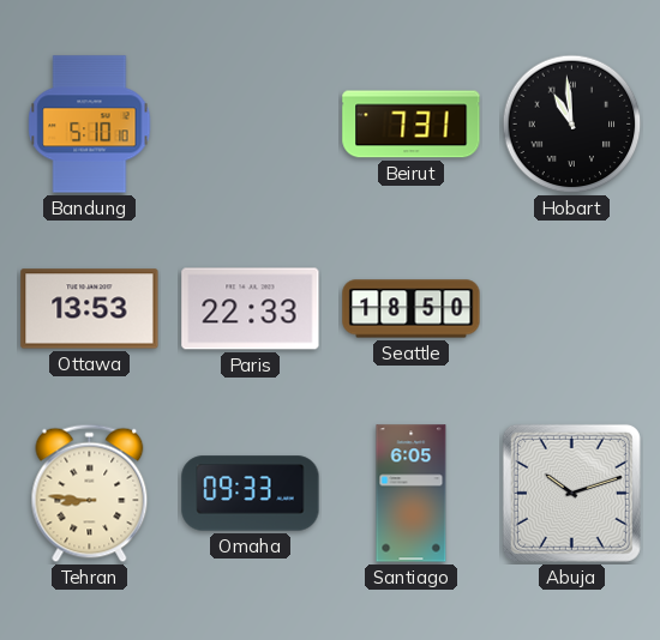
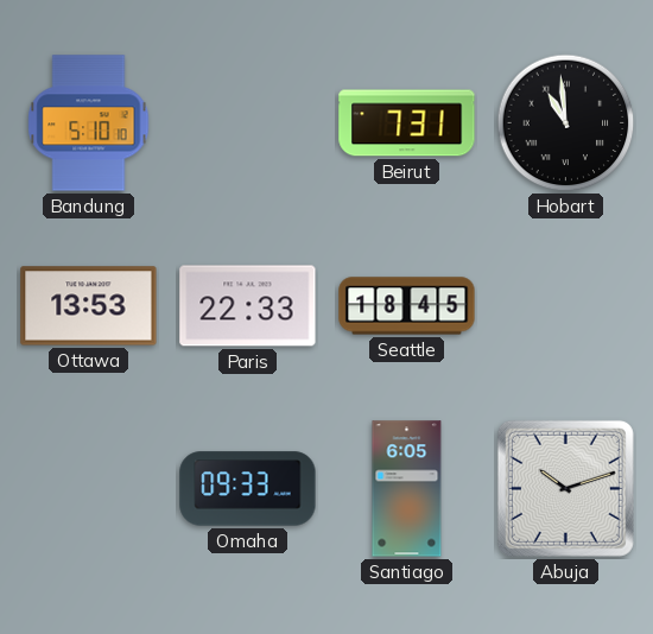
Seattle: 18:50 -> 18:45
Tehran: 8:46 -> none
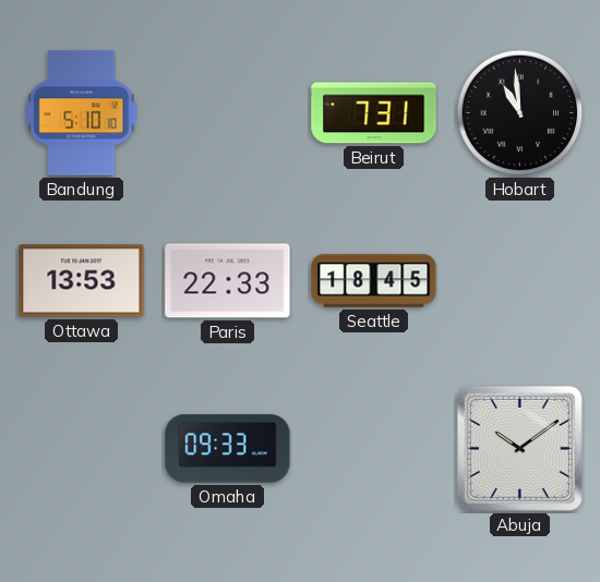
Santiago: 6:05 -> none
Abuja: 10:12 -> 10:09
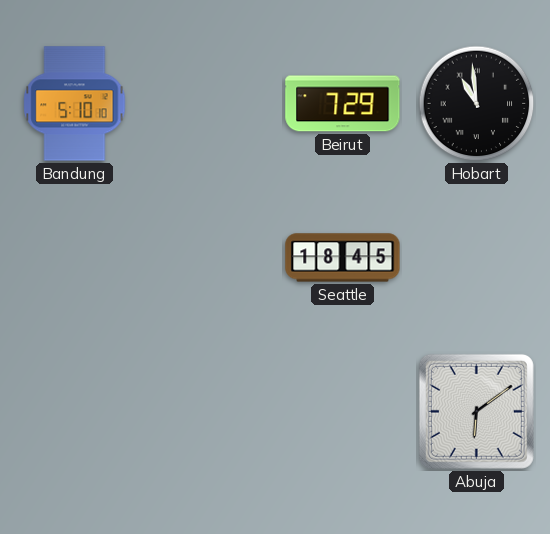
Beirut: 7:31 -> 7:29
Ottawa: 13:53 -> none
Paris: 22:33 -> none
Omaha: 09:33 -> none
Abuja: 10:09 -> 6:09
